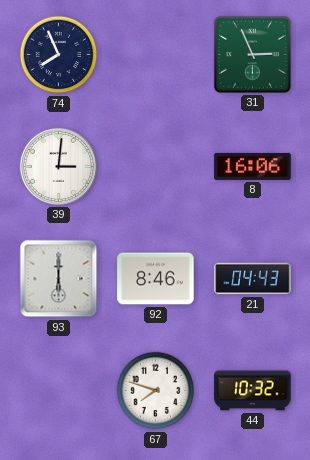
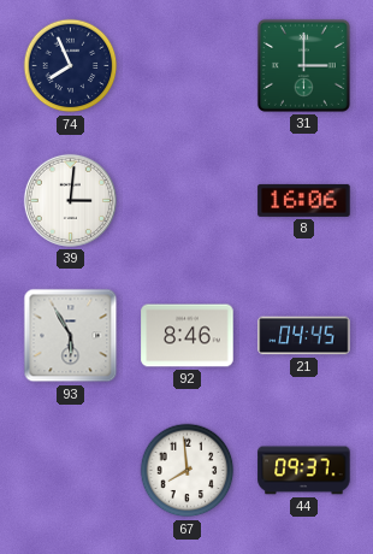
31: 2:56 -> 3:00
93: 6:00 -> 5:55
21: 04:43 -> 04:45
67: 7:48 -> 7:59
44: 10:32 -> 09:37
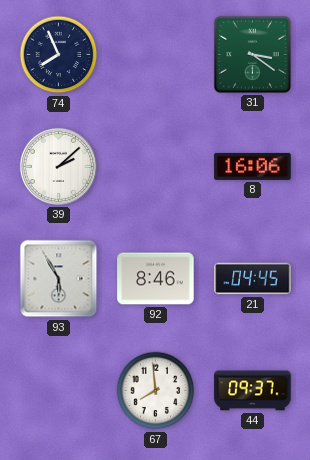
31: 3:00 -> 3:21
39: 3:01 -> 2:08
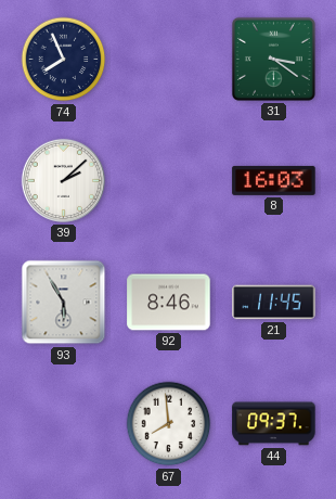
8: 16:06 -> 16:03
21: 04:45 -> 11:45
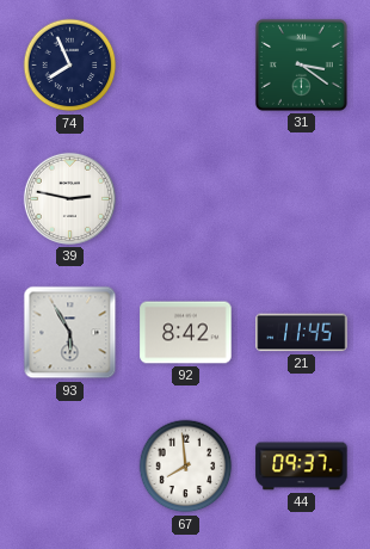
39: 2:08 -> 2:47
8: 16:03 -> none
92: 8:46 -> 8:42
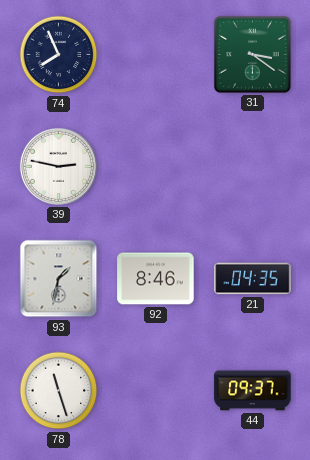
93: 5:55 -> 1:32
92: 8:42 -> 8:46
21: 11:45 -> 04:35
78: none -> 11:27
67: 7:59 -> none
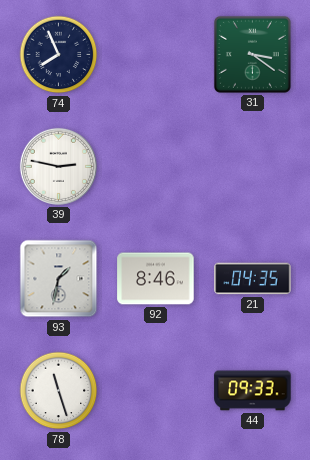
44: 09:37 -> 09:33
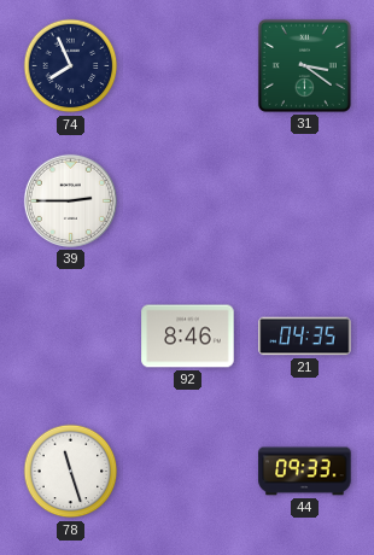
39: 2:47 -> 2:45
93: 1:32 -> none
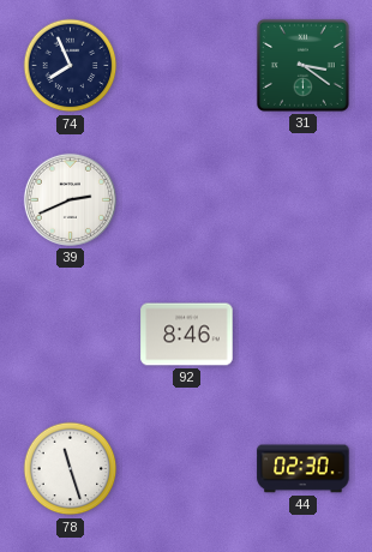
39: 2:45 -> 2:41
21: 04:35 -> none
44: 09:33 -> 02:30
